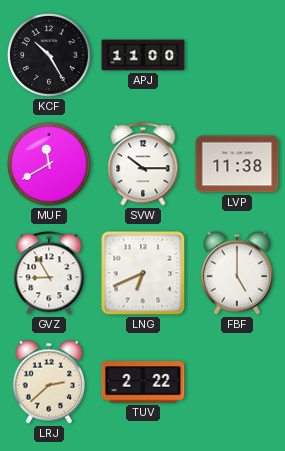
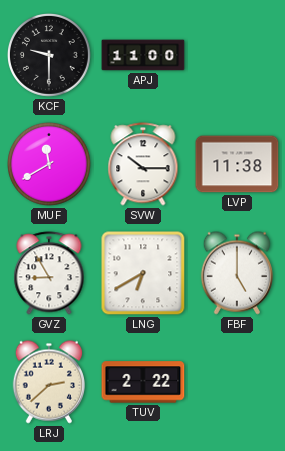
KCF: 10:25 -> 9:30
LNG: 6:41 -> 6:40
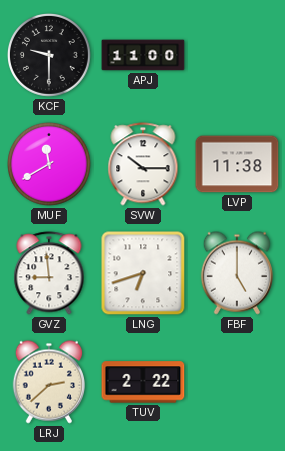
GVZ: 8:55 -> 8:59
LNG: 6:40 -> 6:42
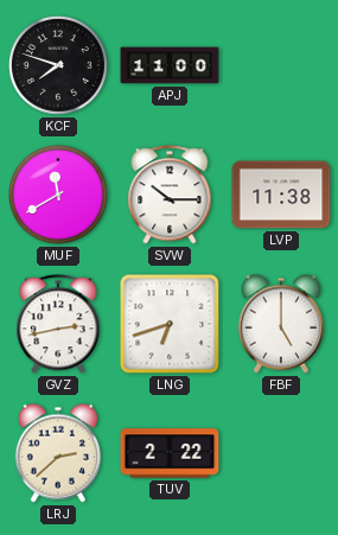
KCF: 9:30 -> 7:48
GVZ: 8:59 -> 2:43
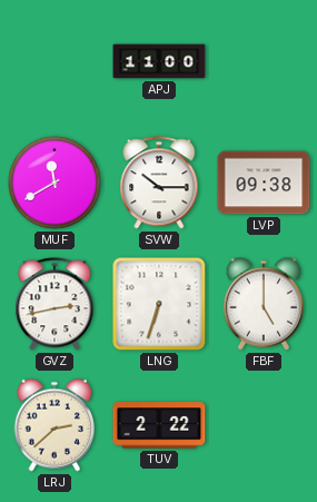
KCF: 7:48 -> none
LVP: 11:38 -> 09:38
LNG: 6:42 -> 6:33
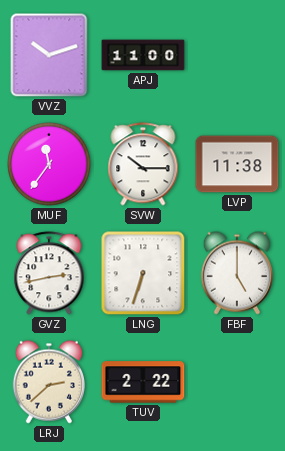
VVZ: none -> 10:12
MUF: 11:40 -> 11:36
LVP: 09:38 -> 11:38
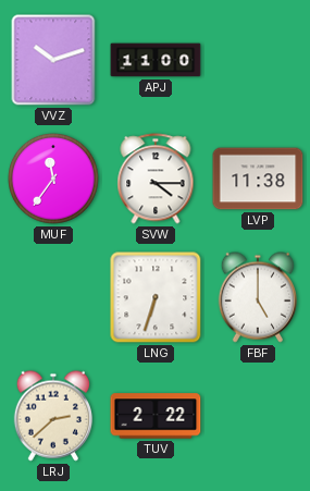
SVW: 10:15 -> 4:15
GVZ: 2:43 -> none
